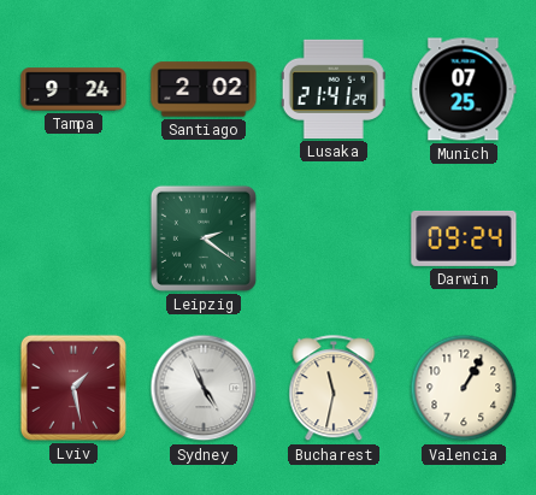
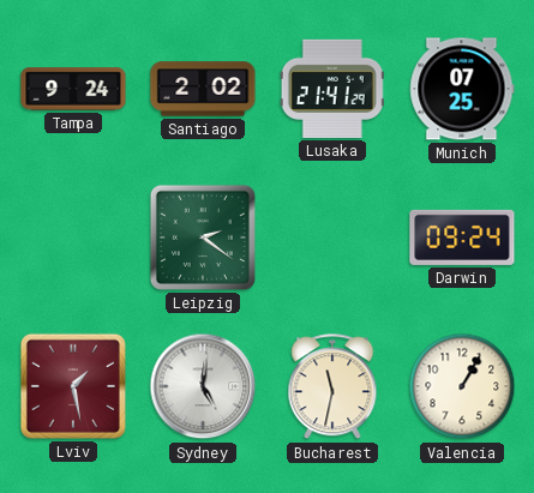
Sydney: 4:56 -> 5:01
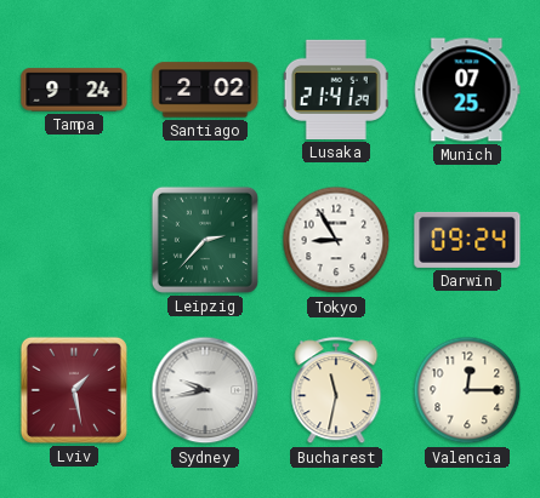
Leipzig: 2:21 -> 2:37
Tokyo: none -> 8:55
Sydney: 5:01 -> 9:43
Valencia: 1:05 -> 12:15
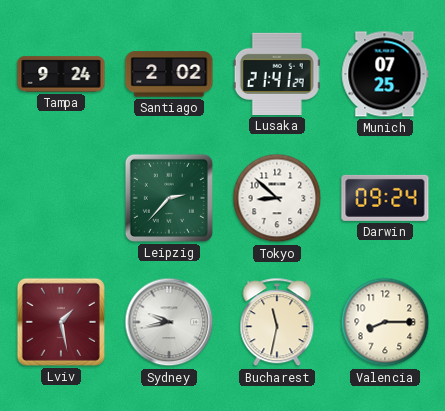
Tokyo: 8:55 -> 8:52
Valencia: 12:15 -> 8:15
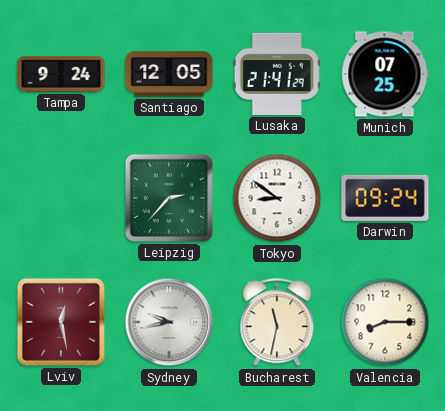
Santiago: 2:02 -> 12:05
Tokyo: 8:52 -> 8:51
Lviv: 1:28 -> 12:28
